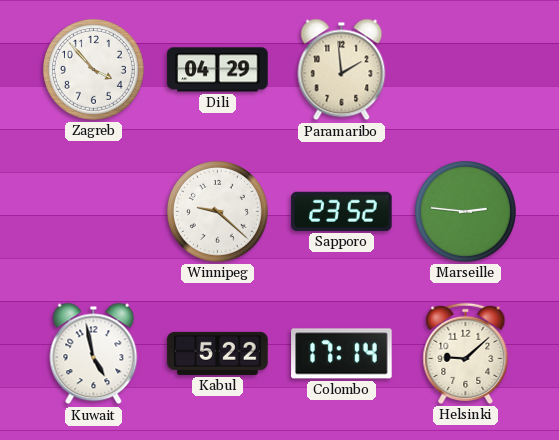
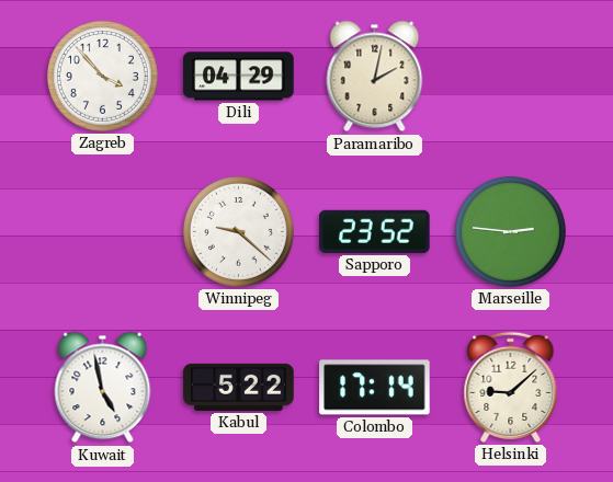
Paramaribo: 1:59 -> 2:02
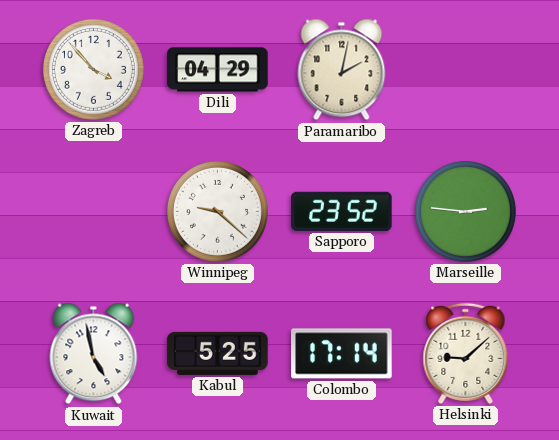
Kabul: 5:22 -> 5:25
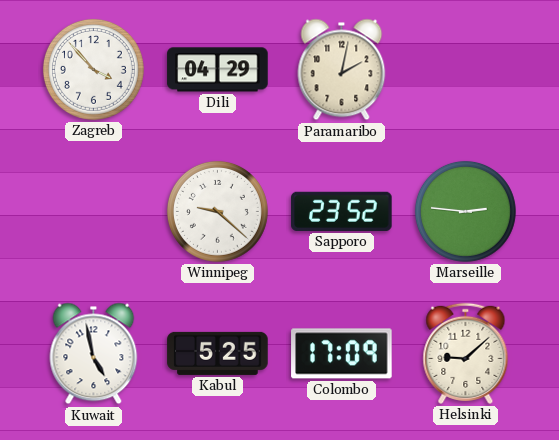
Colombo: 17:14 -> 17:09
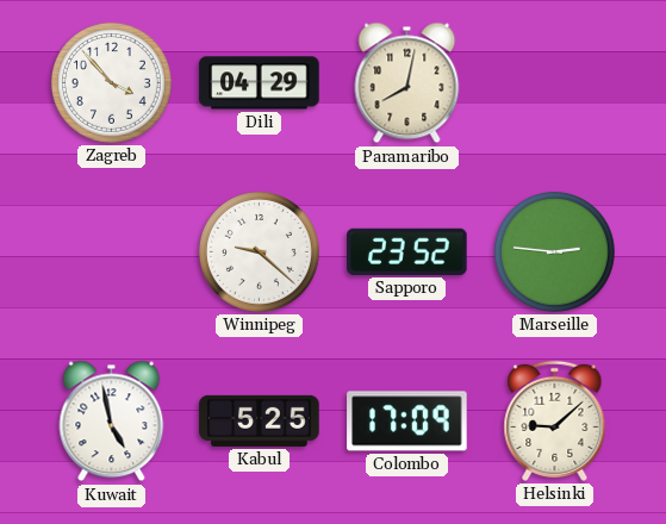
Paramaribo: 2:02 -> 8:02
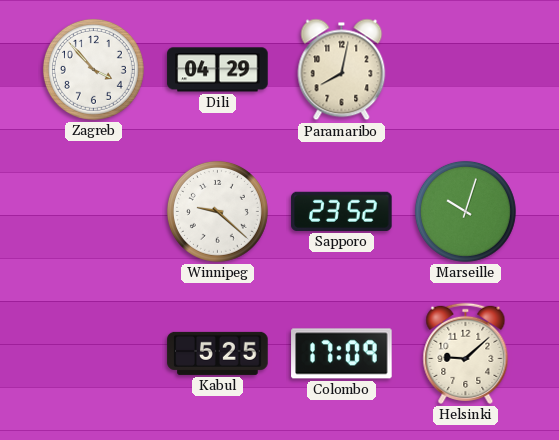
Marseille: 2:46 -> 10:03
Kuwait: 4:58 -> none
